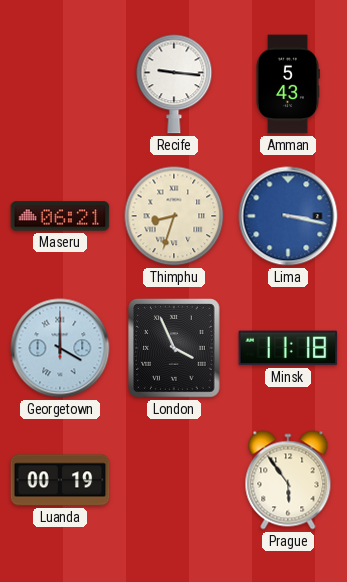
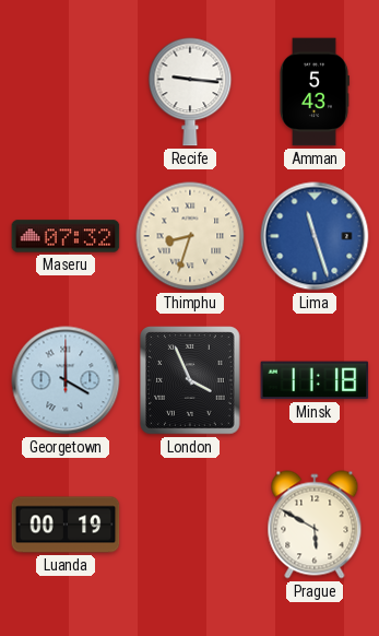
Maseru: 06:21 -> 07:32
Lima: 3:17 -> 11:27
Prague: 5:54 -> 5:50
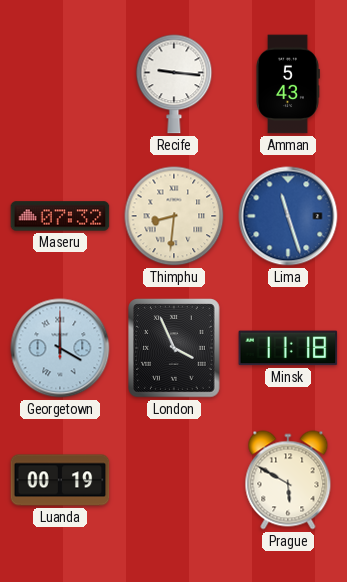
Thimphu: 8:33 -> 8:31
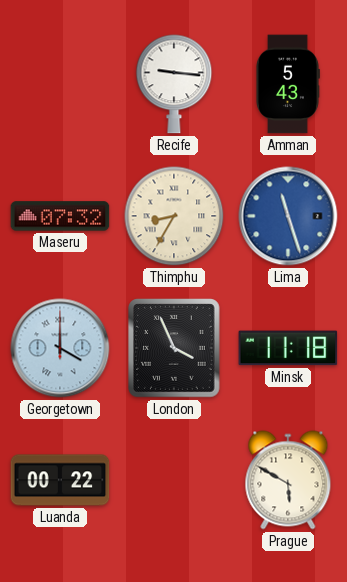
Thimphu: 8:31 -> 8:35
Luanda: 00:19 -> 00:22
